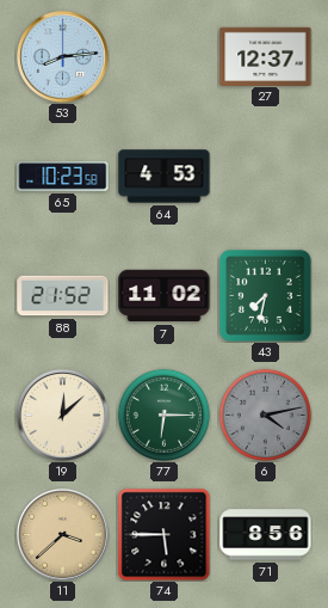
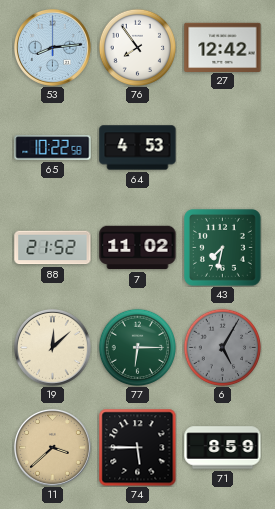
76: none -> 7:54
27: 12:37 -> 12:42
65: 10:23 -> 10:22
6: 4:13 -> 5:05
71: 8:56 -> 8:59
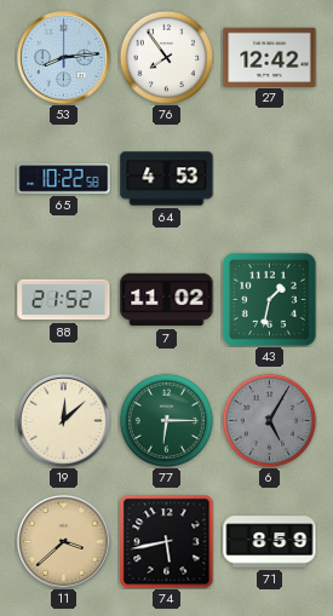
43: 7:32 -> 1:32
74: 5:45 -> 5:43
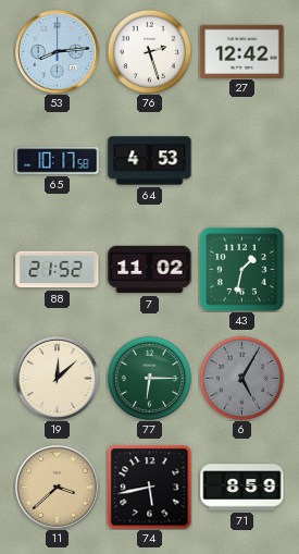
76: 7:54 -> 2:27
65: 10:22 -> 10:17
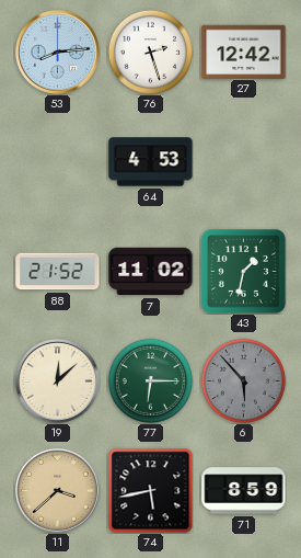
65: 10:17 -> none
6: 5:05 -> 5:53
